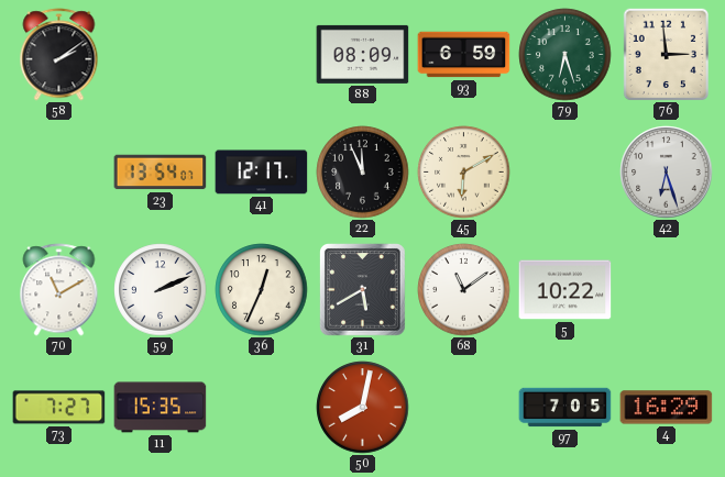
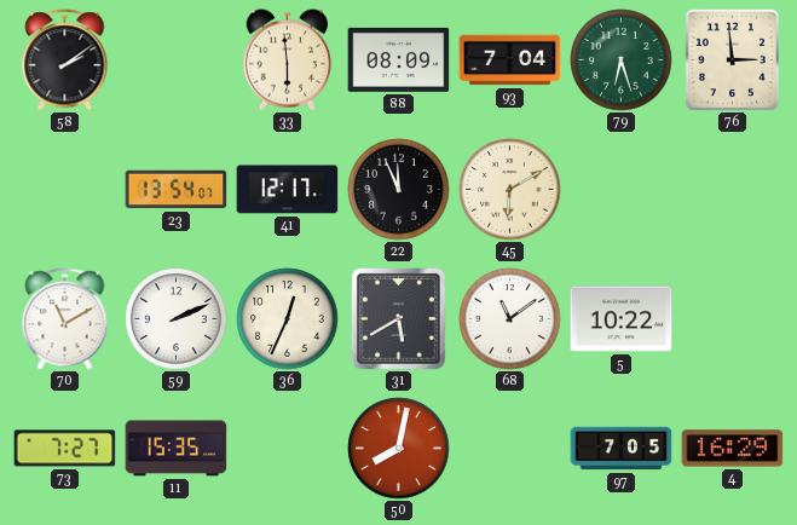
33: none -> 5:59
93: 6:59 -> 7:04
42: 6:27 -> none
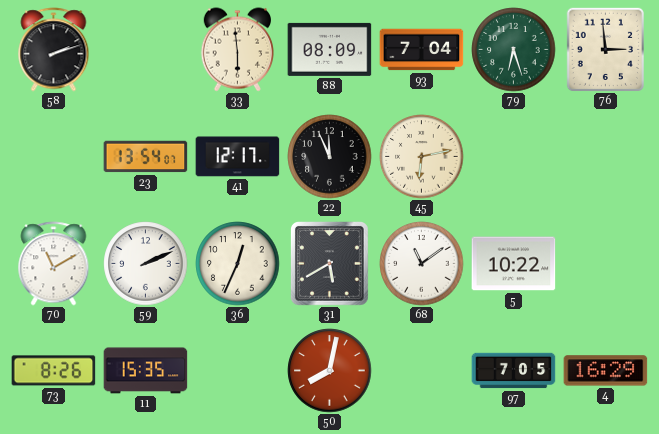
58: 2:09 -> 2:12
45: 6:10 -> 6:13
73: 7:27 -> 8:26
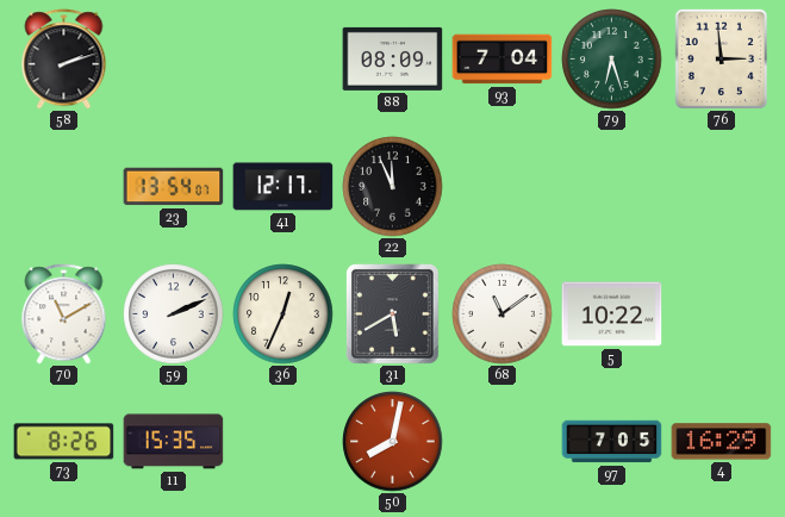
33: 5:59 -> none
45: 6:13 -> none
